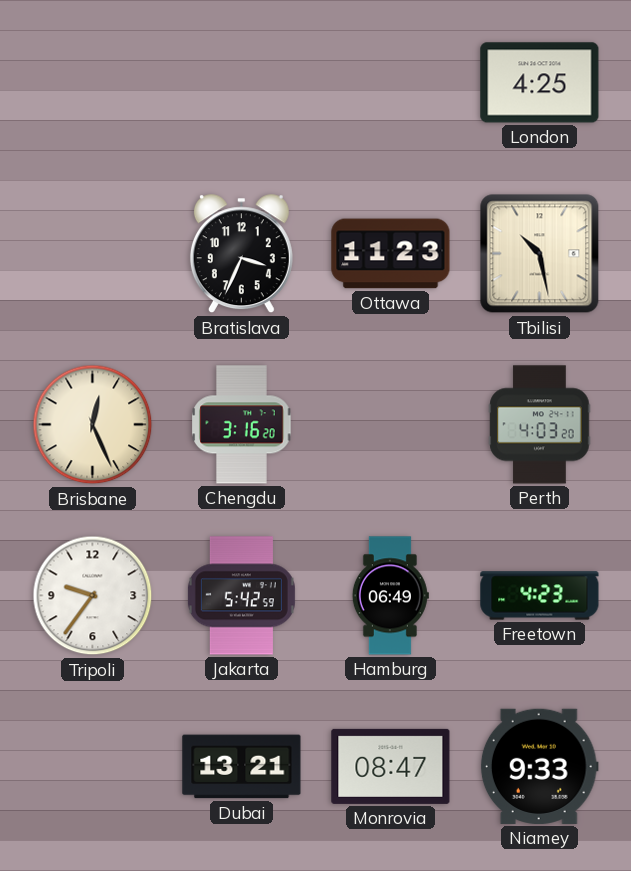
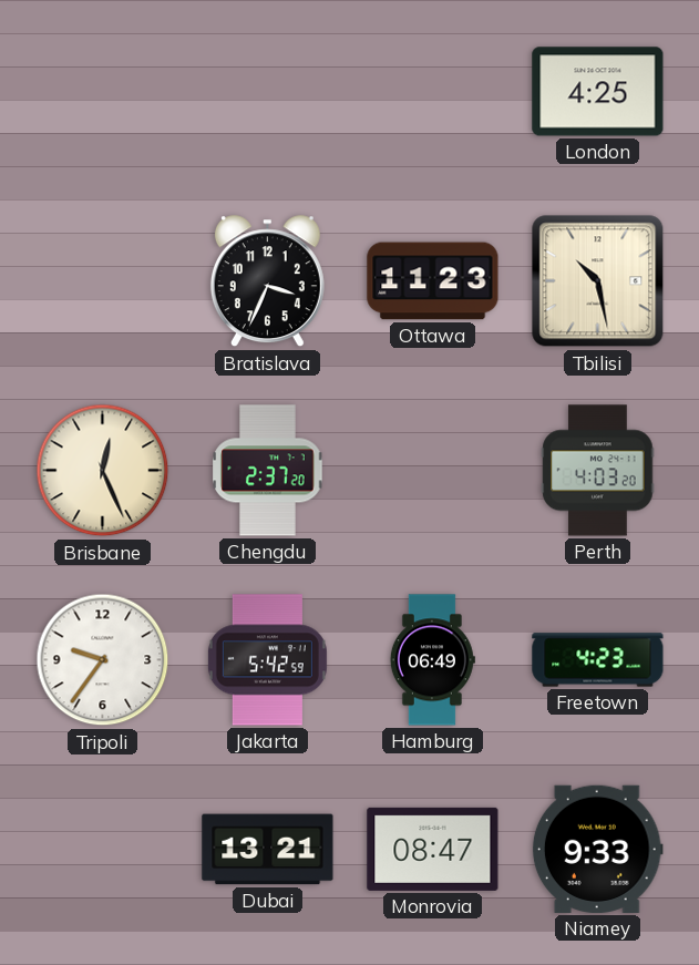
Chengdu: 3:16 -> 2:37
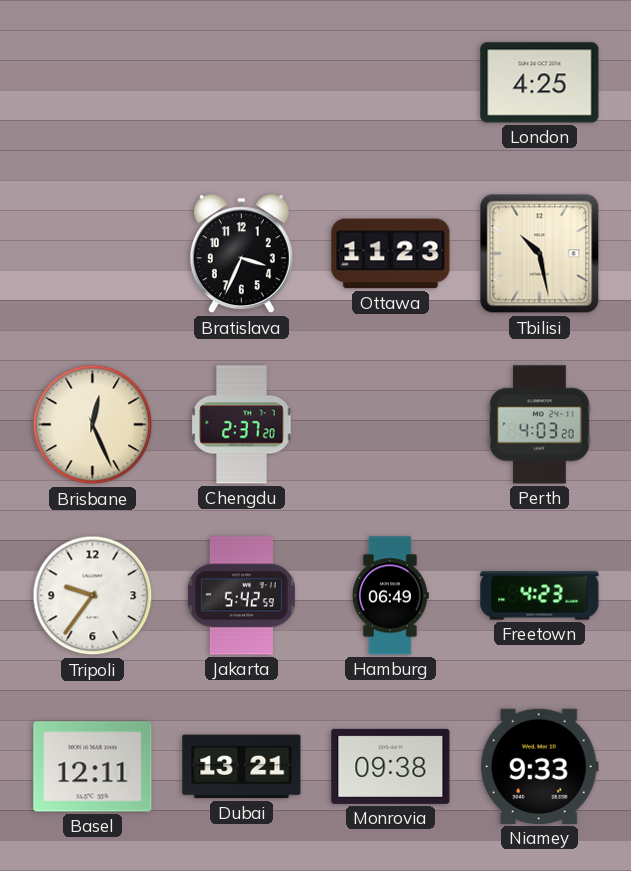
Basel: none -> 12:11
Monrovia: 08:47 -> 09:38
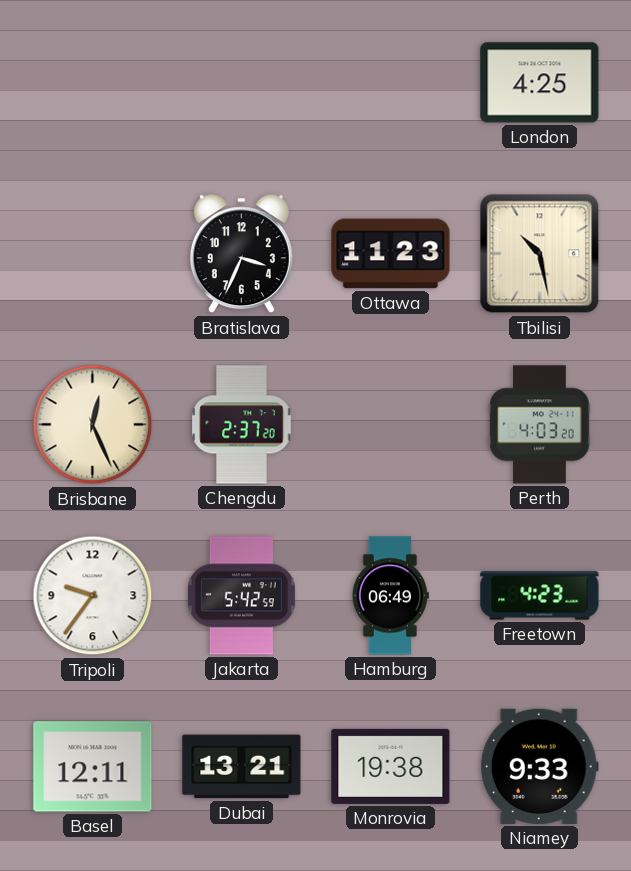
Monrovia: 09:38 -> 19:38
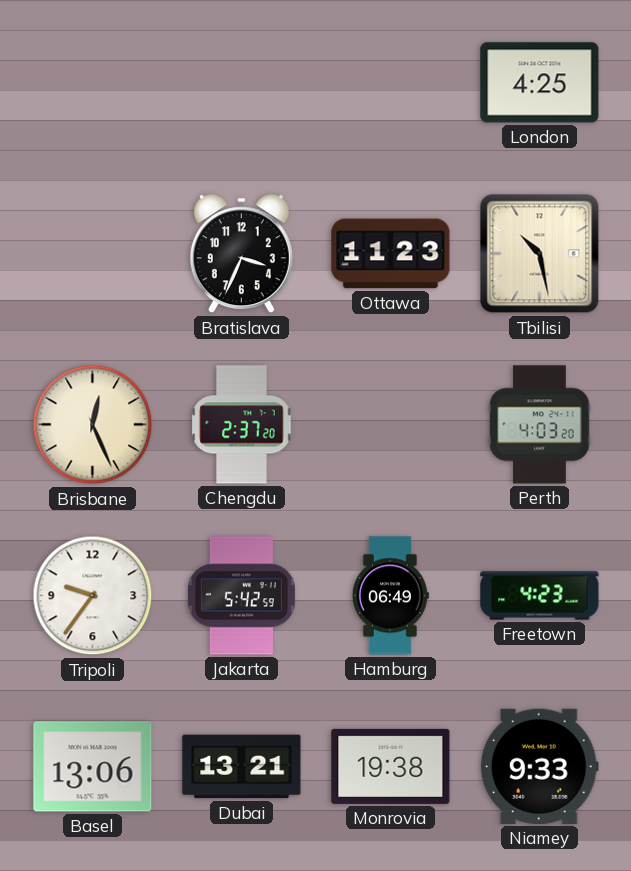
Basel: 12:11 -> 13:06
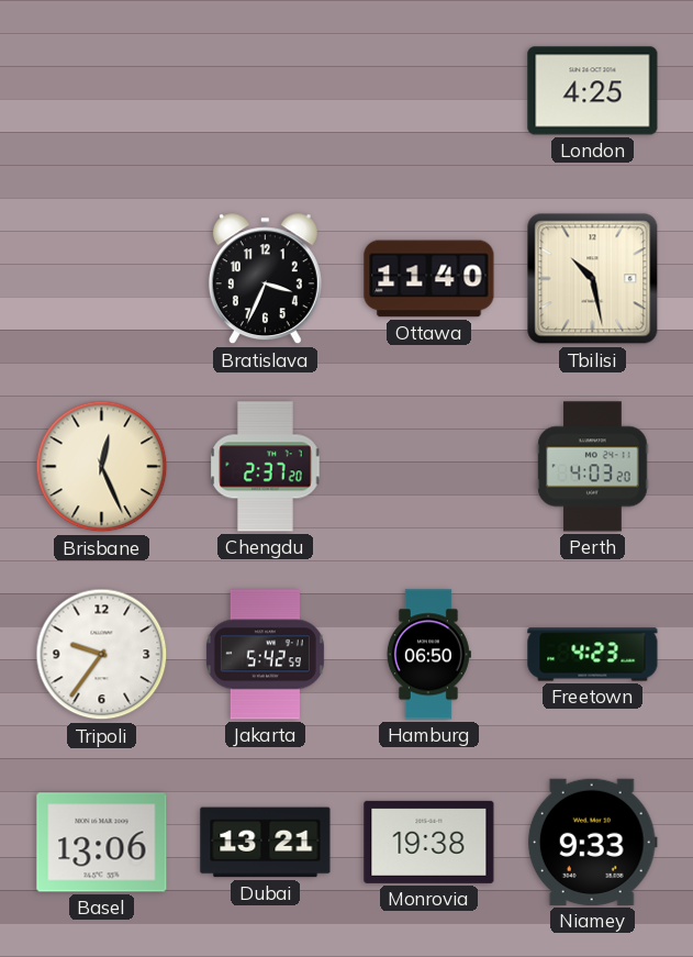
Ottawa: 11:23 -> 11:40
Hamburg: 06:49 -> 06:50
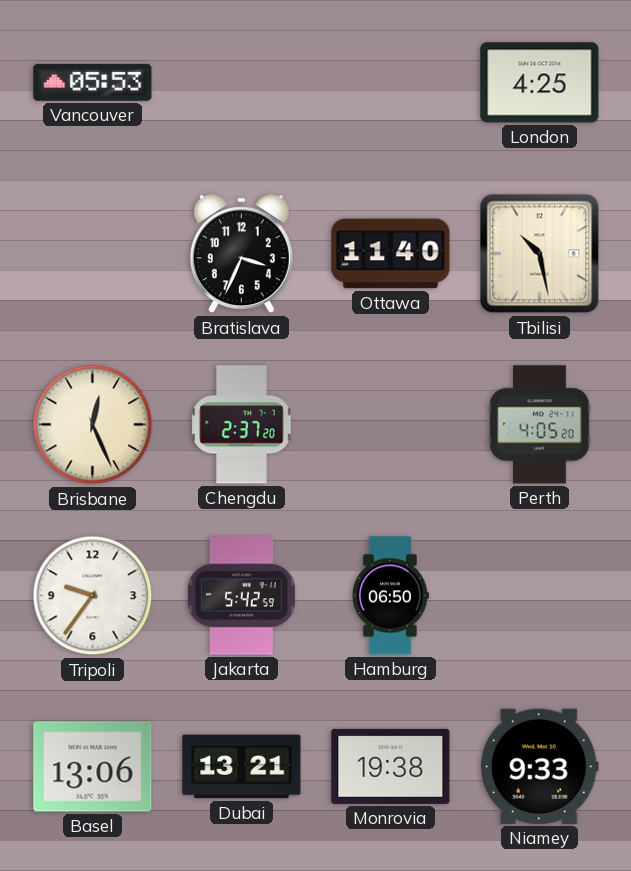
Vancouver: none -> 05:53
Perth: 4:03 -> 4:05
Freetown: 4:23 -> none
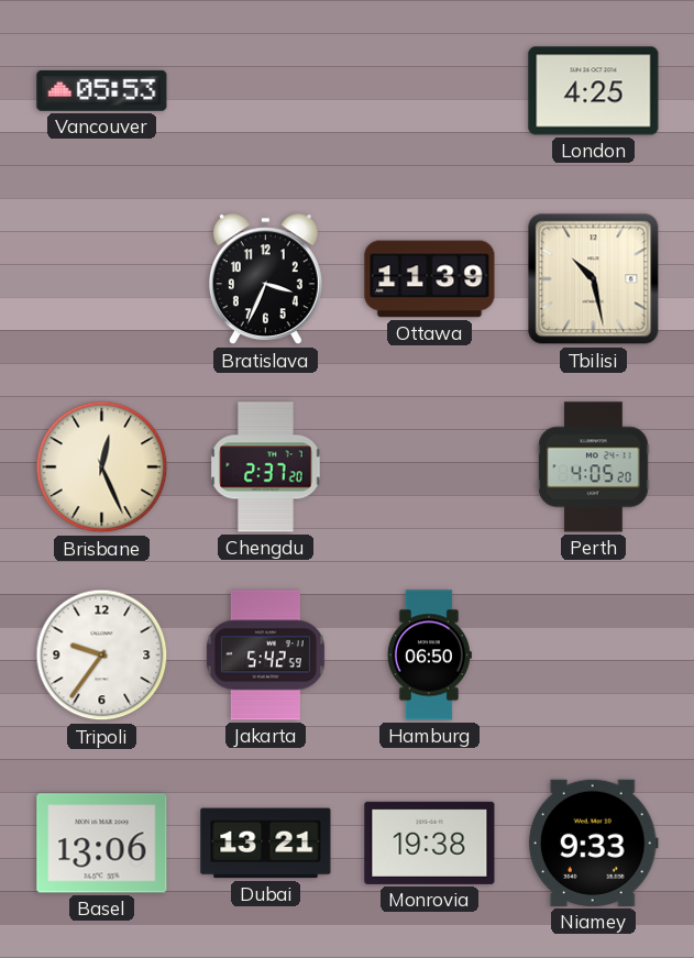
Ottawa: 11:40 -> 11:39
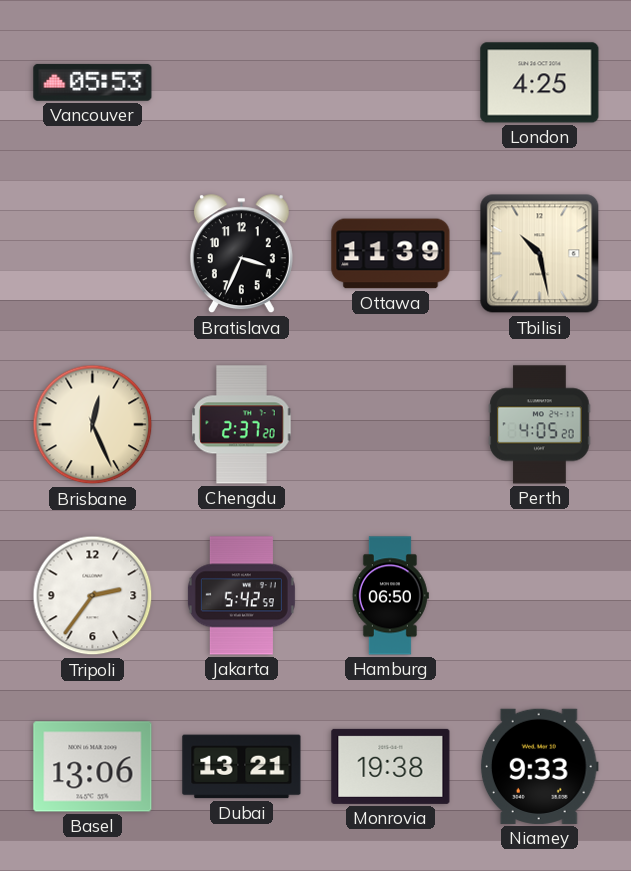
Tripoli: 9:36 -> 2:36
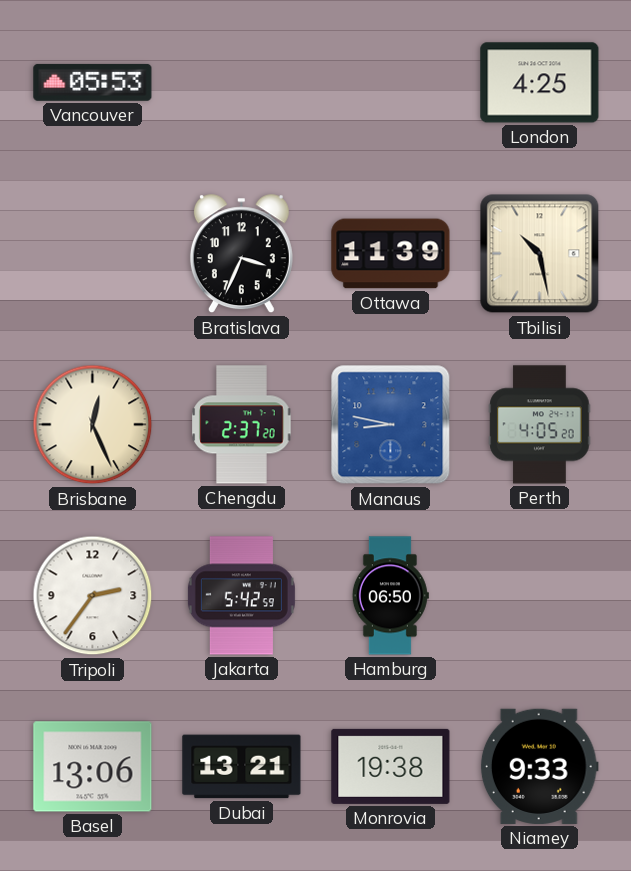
Manaus: none -> 8:47
